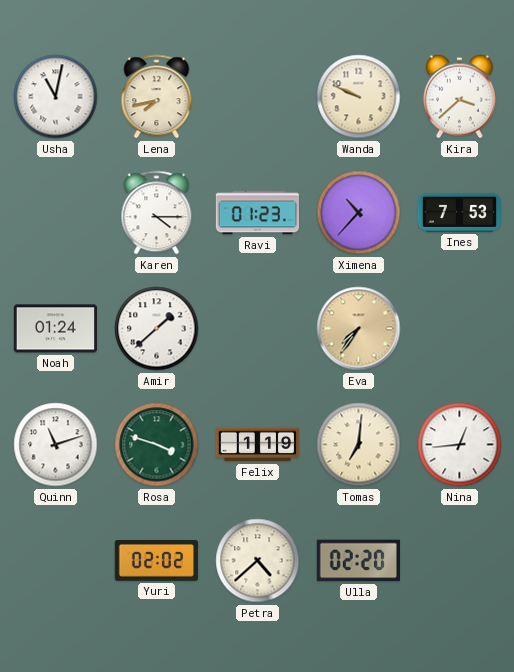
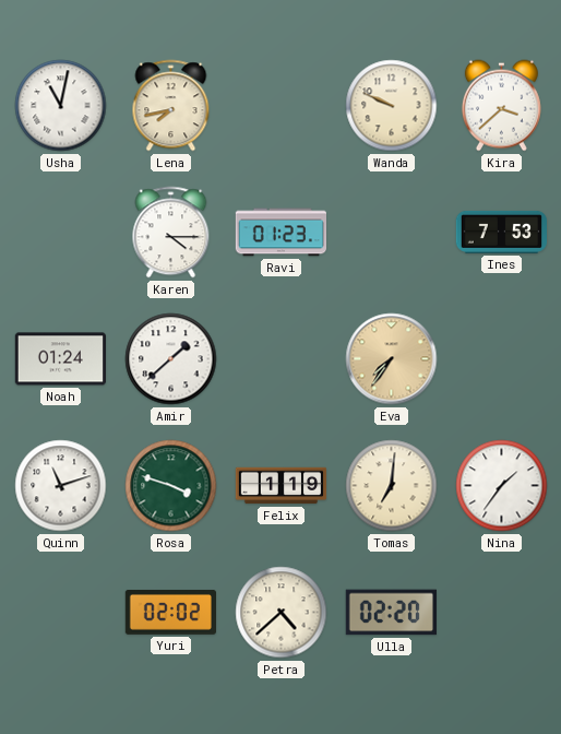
Ximena: 10:37 -> none
Nina: 12:44 -> 1:36
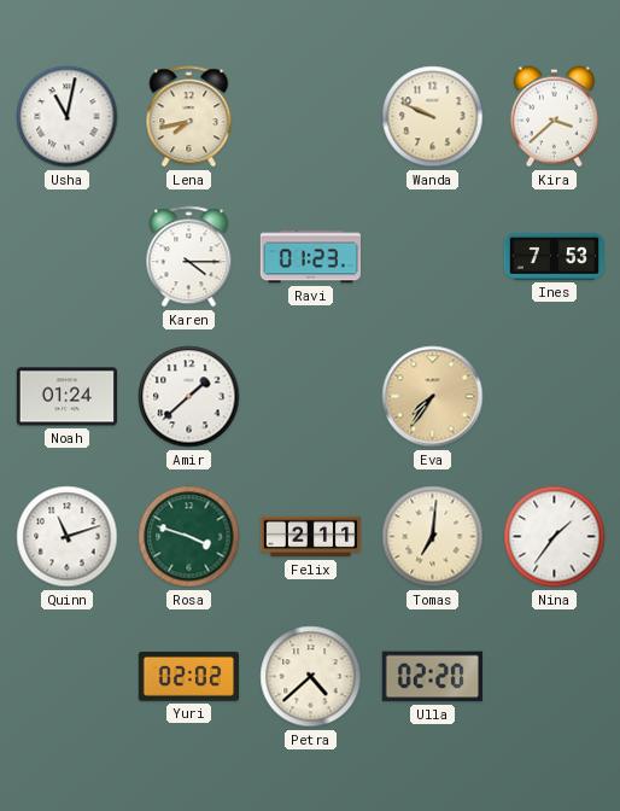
Felix: 1:19 -> 2:11
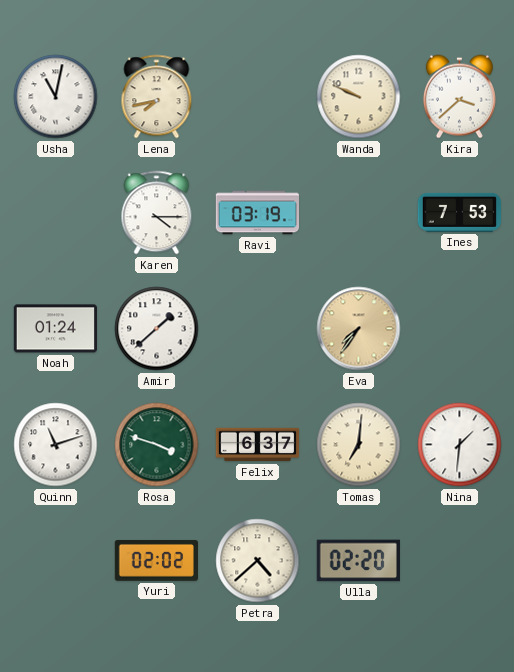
Ravi: 01:23 -> 03:19
Felix: 2:11 -> 6:37
Nina: 1:36 -> 1:31
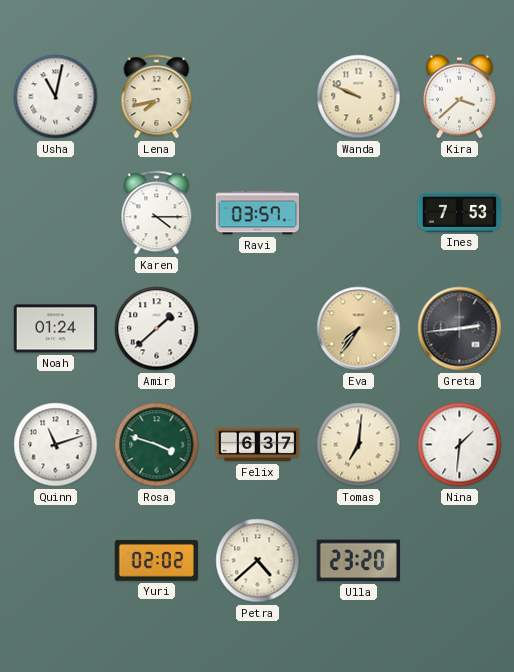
Ravi: 03:19 -> 03:57
Greta: none -> 2:44
Ulla: 02:20 -> 23:20
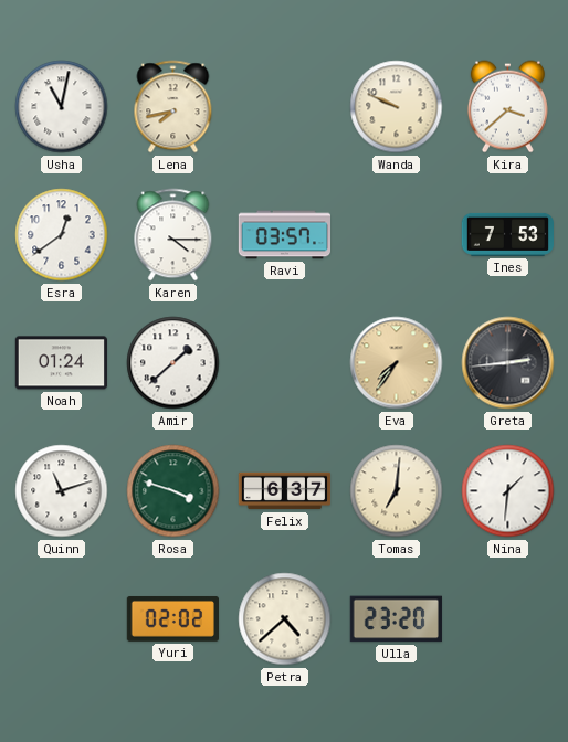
Esra: none -> 12:39
